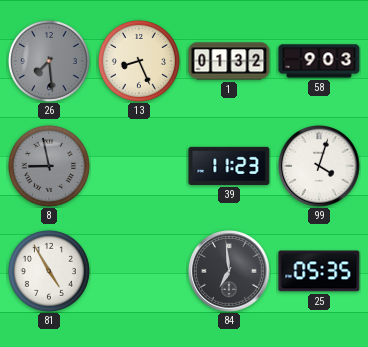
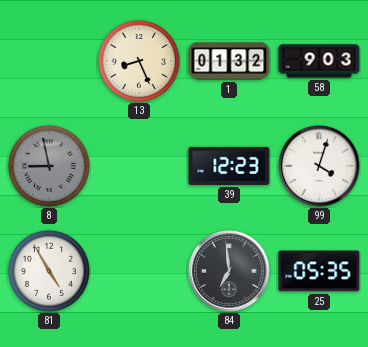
26: 7:29 -> none
39: 11:23 -> 12:23
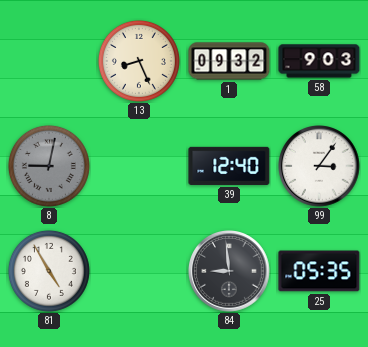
1: 01:32 -> 09:32
8: 8:58 -> 9:02
39: 12:23 -> 12:40
99: 4:03 -> 3:06
84: 6:59 -> 8:59
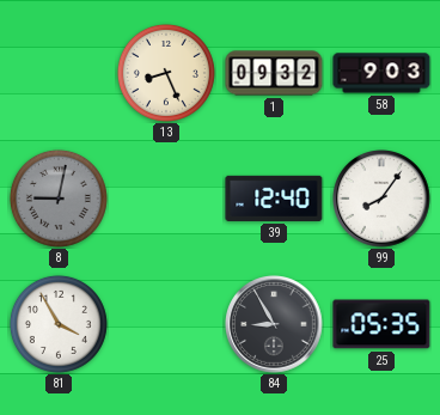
99: 3:06 -> 8:06
81: 4:55 -> 3:55
84: 8:59 -> 8:55
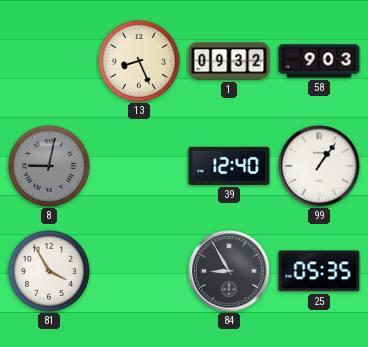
99: 8:06 -> 1:06
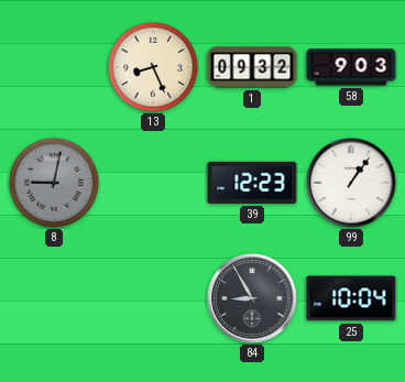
39: 12:40 -> 12:23
81: 3:55 -> none
25: 05:35 -> 10:04
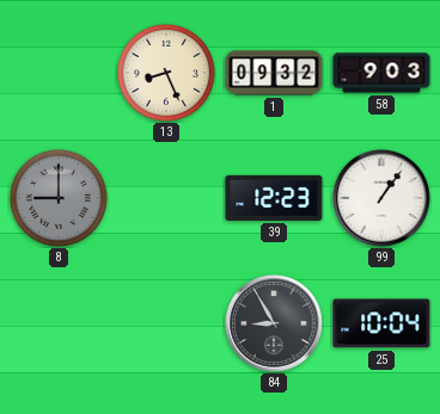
8: 9:02 -> 9:00
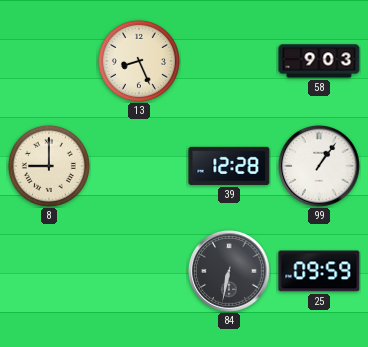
1: 09:32 -> none
8 dial: grey -> cream
39: 12:23 -> 12:28
84: 8:55 -> 6:32
25: 10:04 -> 09:59
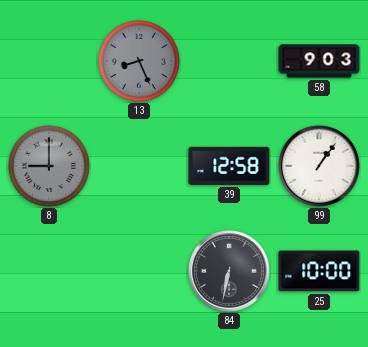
13 dial: cream -> grey
8 dial: cream -> grey
39: 12:28 -> 12:58
25: 09:59 -> 10:00
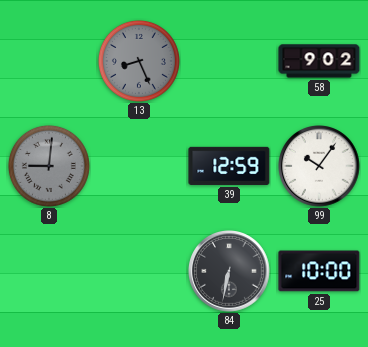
58: 9:03 -> 9:02
8: 9:00 -> 9:01
39: 12:58 -> 12:59
99: 1:06 -> 10:06
